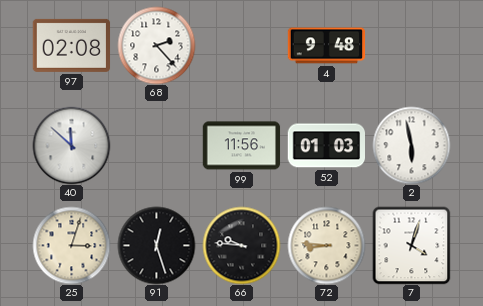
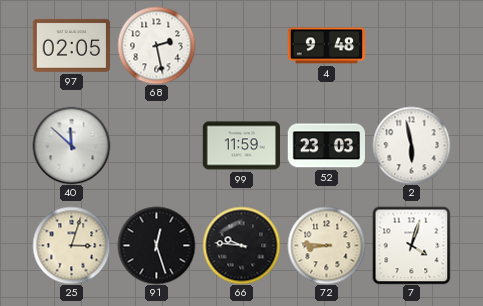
97: 02:08 -> 02:05
68: 2:23 -> 2:28
99: 11:56 -> 11:59
52: 01:03 -> 23:03
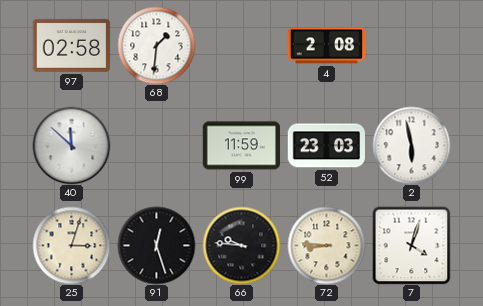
97: 02:05 -> 02:58
68: 2:28 -> 1:31
4: 9:48 -> 2:08
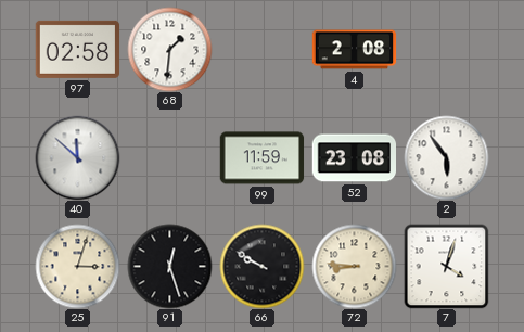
52: 23:03 -> 23:08
2: 5:58 -> 5:54
66: 9:46 -> 9:50
